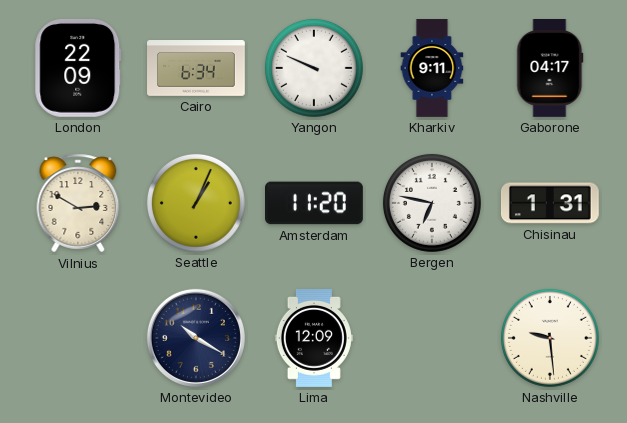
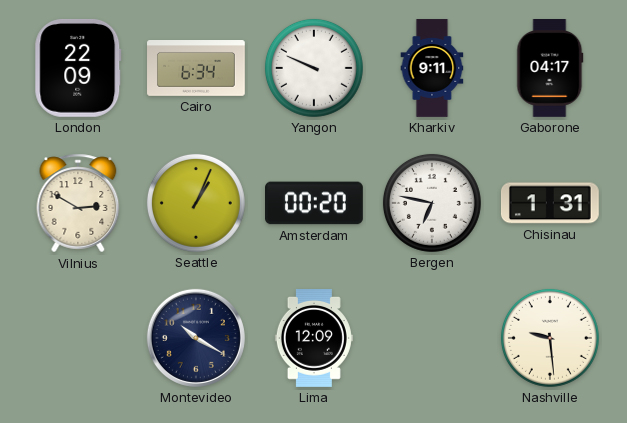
Amsterdam: 11:20 -> 00:20
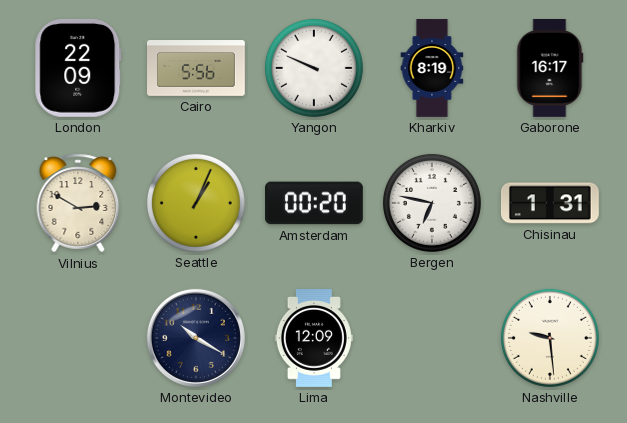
Cairo: 6:34 -> 5:56
Kharkiv: 9:11 -> 8:19
Gaborone: 04:17 -> 16:17
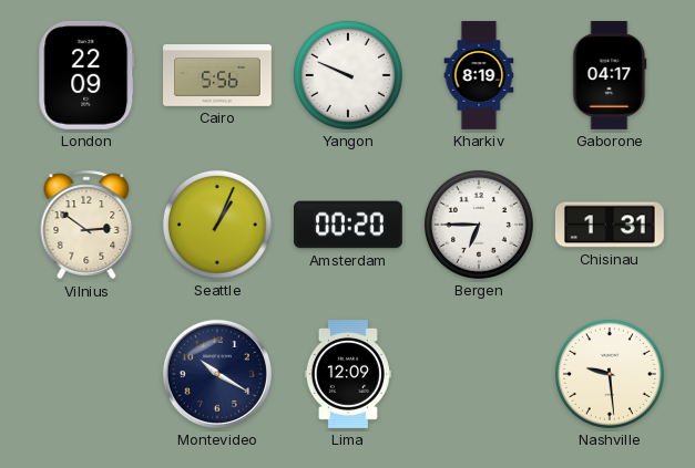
Gaborone: 16:17 -> 04:17
Vilnius: 2:50 -> 2:51
Bergen: 6:47 -> 6:45
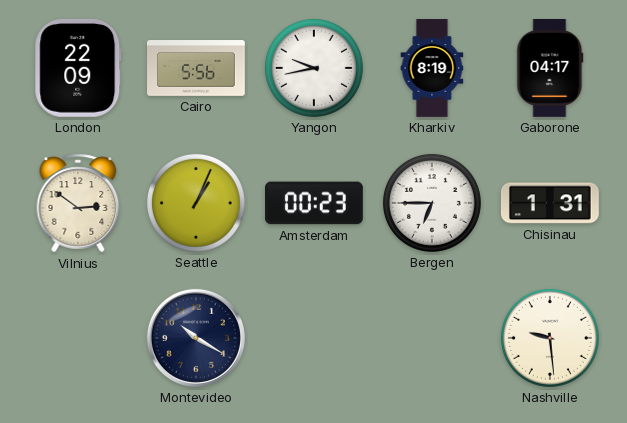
Yangon: 9:49 -> 9:43
Amsterdam: 00:20 -> 00:23
Lima: 12:09 -> none
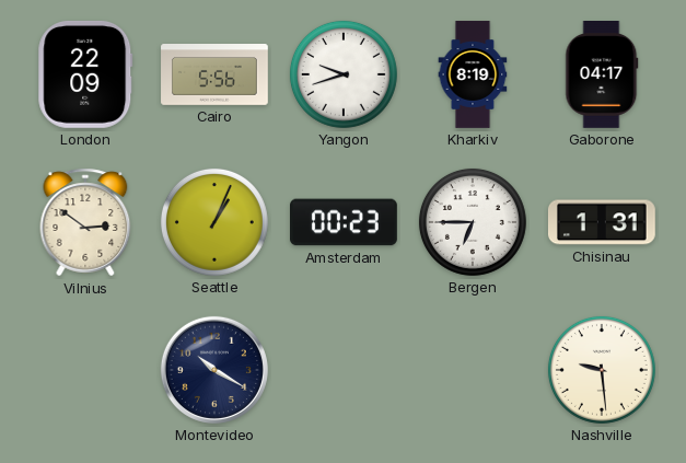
Yangon: 9:43 -> 9:42
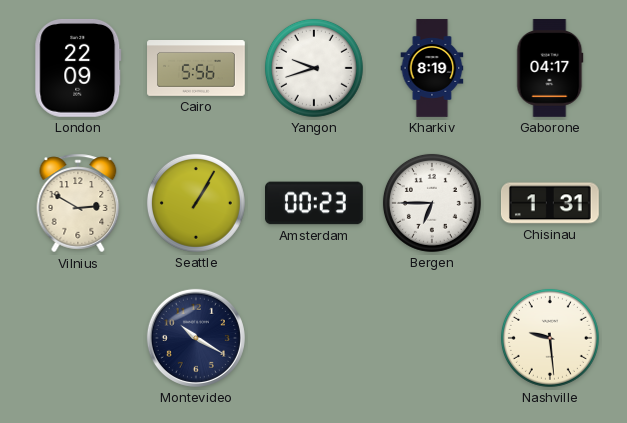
Vilnius: 2:51 -> 2:50
Seattle: 1:04 -> 1:05
